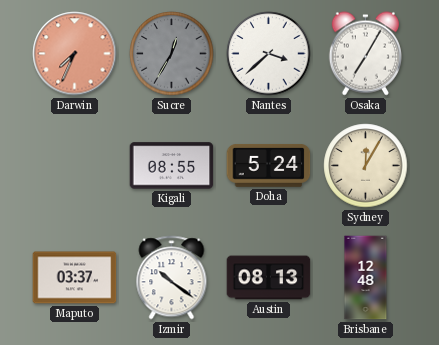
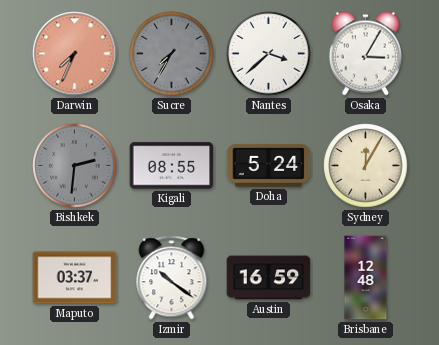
Sucre: 12:35 -> 7:35
Osaka: 7:05 -> 3:05
Bishkek: none -> 2:31
Austin: 08:13 -> 16:59
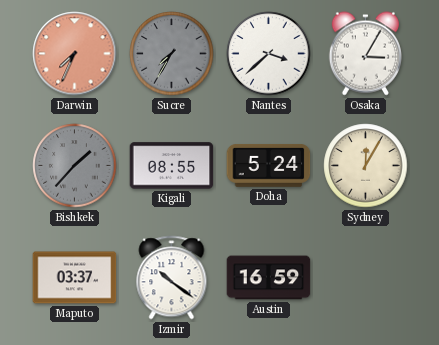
Bishkek: 2:31 -> 1:37
Brisbane: 12:48 -> none
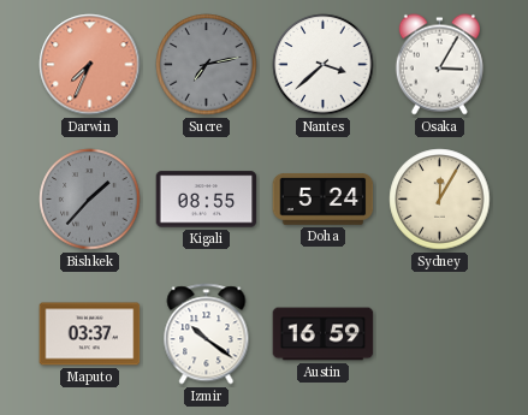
Sucre: 7:35 -> 7:13
